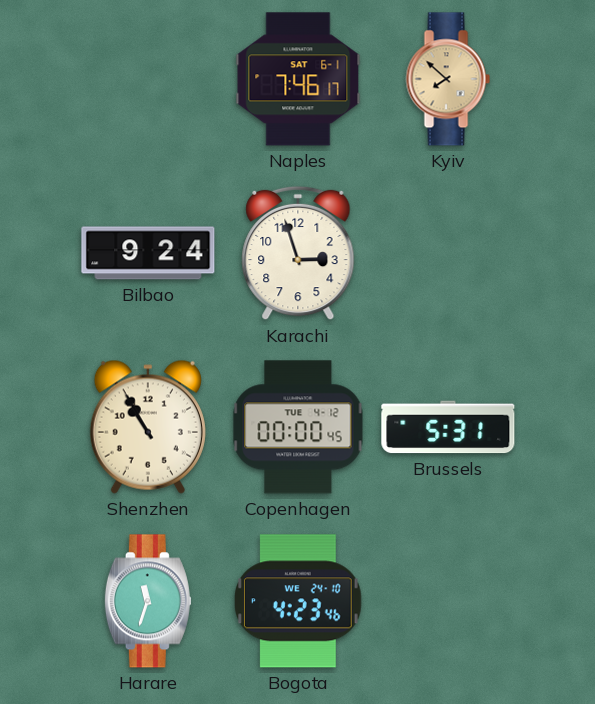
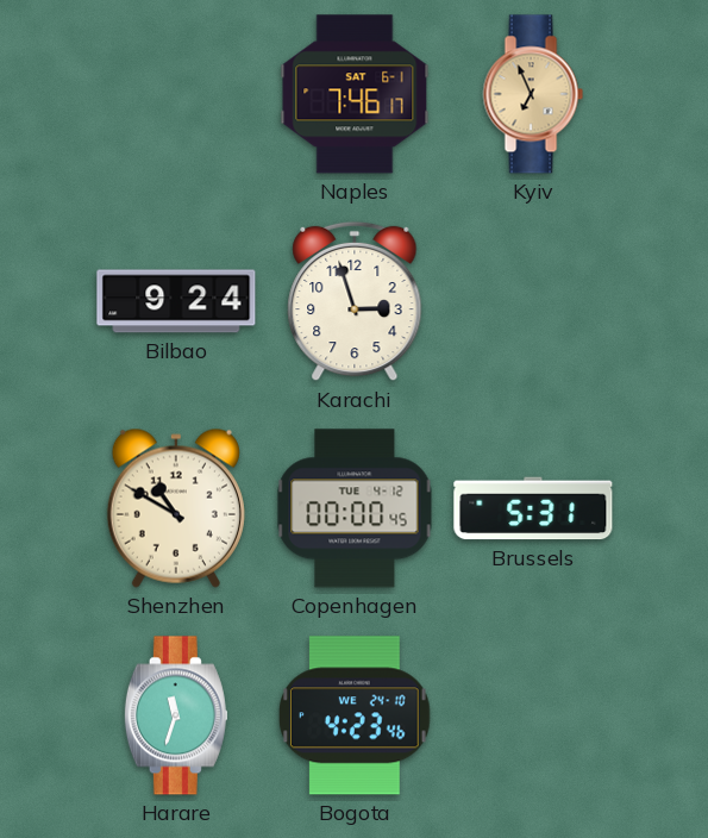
Kyiv: 7:52 -> 6:56
Shenzhen: 10:55 -> 10:50
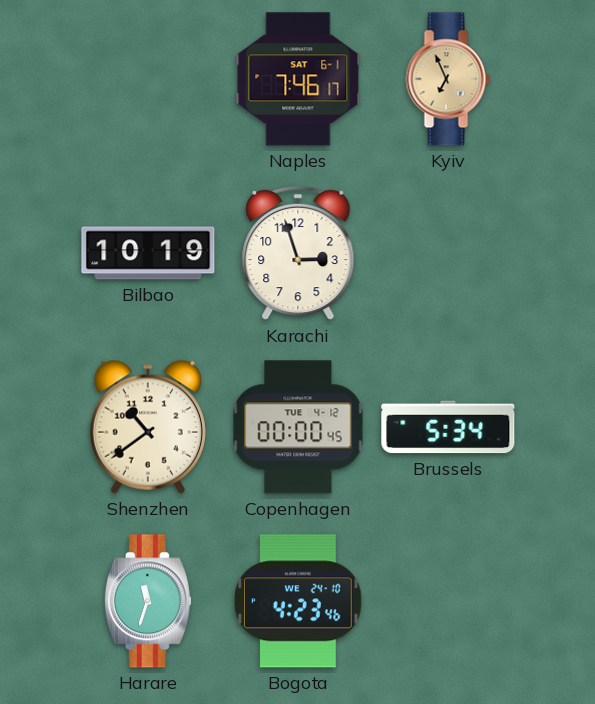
Bilbao: 9:24 -> 10:19
Shenzhen: 10:50 -> 10:39
Brussels: 5:31 -> 5:34
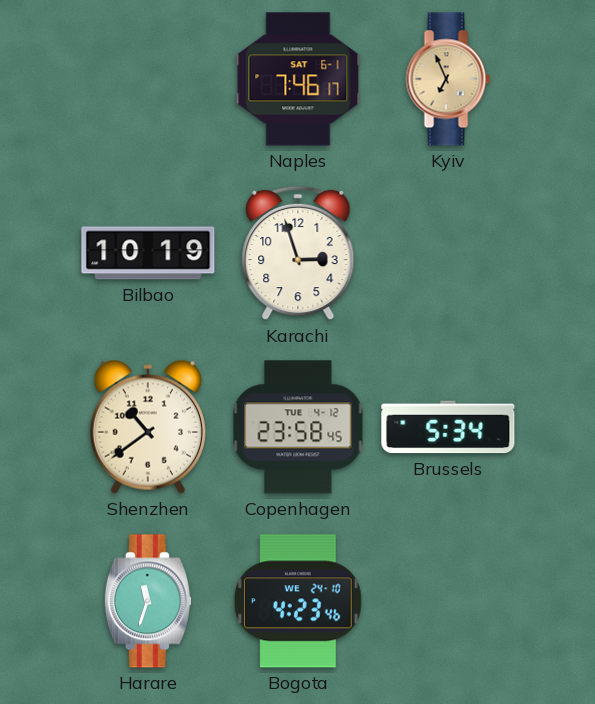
Copenhagen: 00:00 -> 23:58
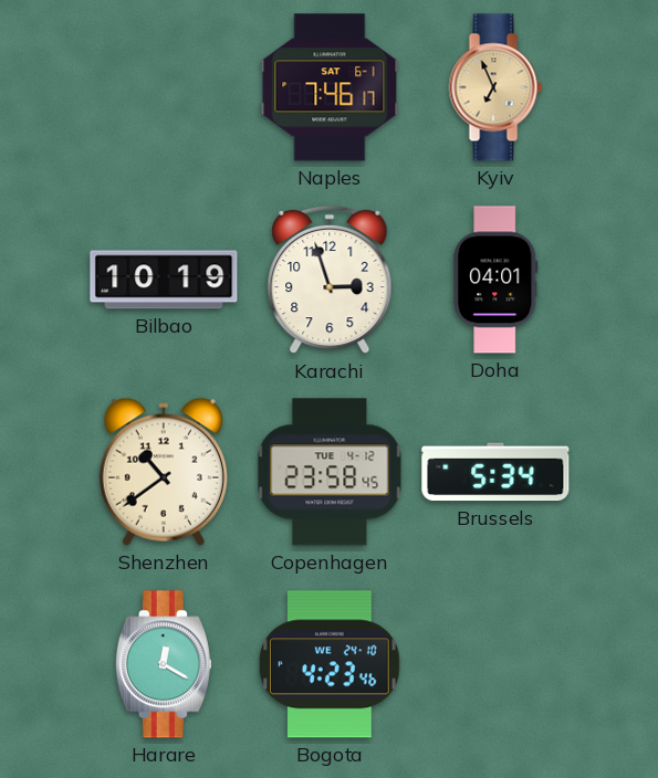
Doha: none -> 04:01
Harare: 11:33 -> 12:20
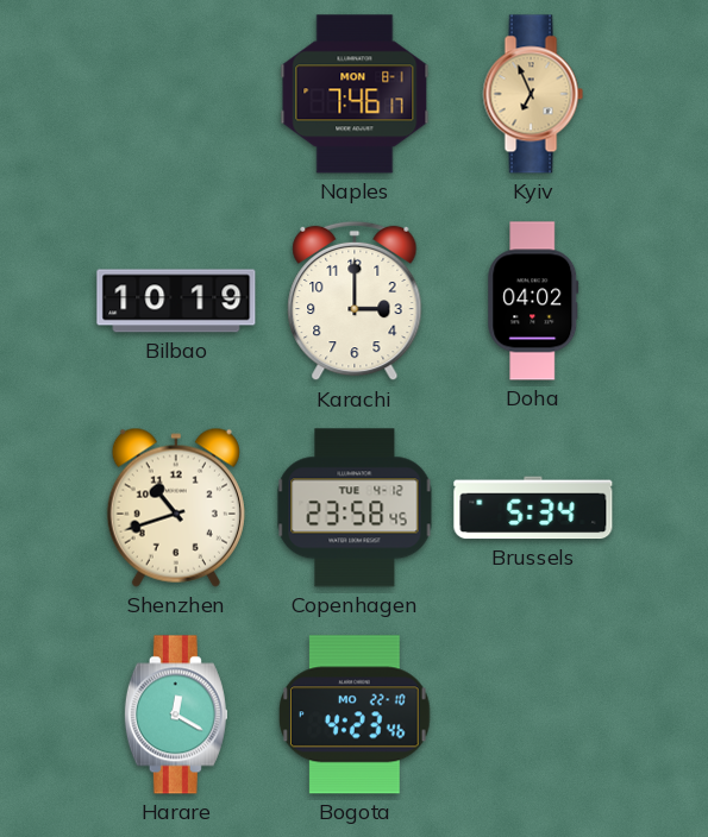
Naples date: SAT 6-1 -> MON 8-1
Karachi: 2:57 -> 3:00
Doha: 04:01 -> 04:02
Shenzhen: 10:39 -> 10:42
Bogota date: WE 24-10 -> MO 22-10
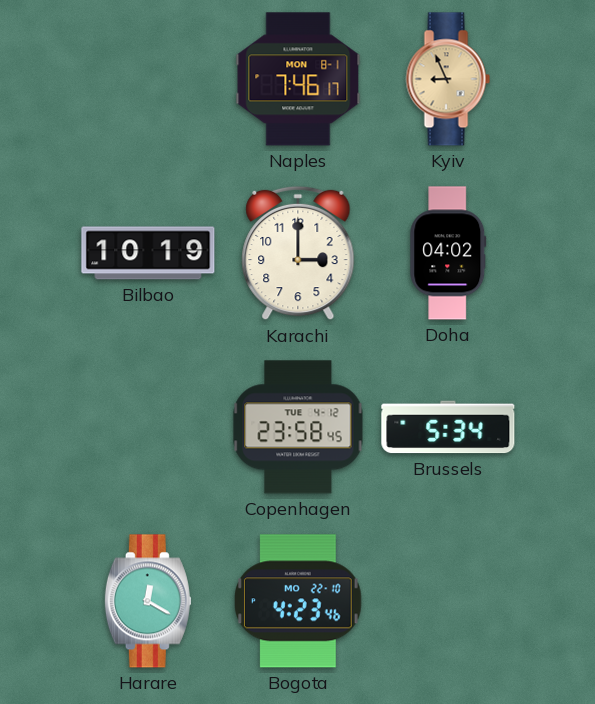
Kyiv: 6:56 -> 8:56
Shenzhen: 10:42 -> none
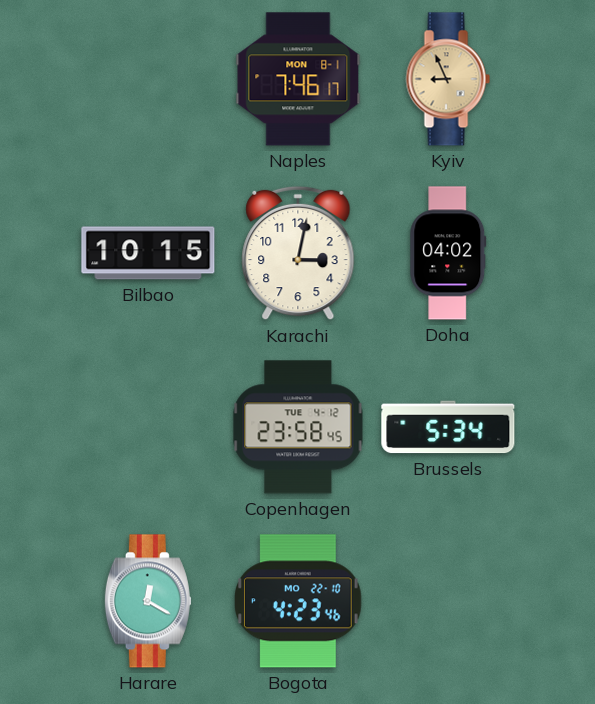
Bilbao: 10:19 -> 10:15
Karachi: 3:00 -> 3:02
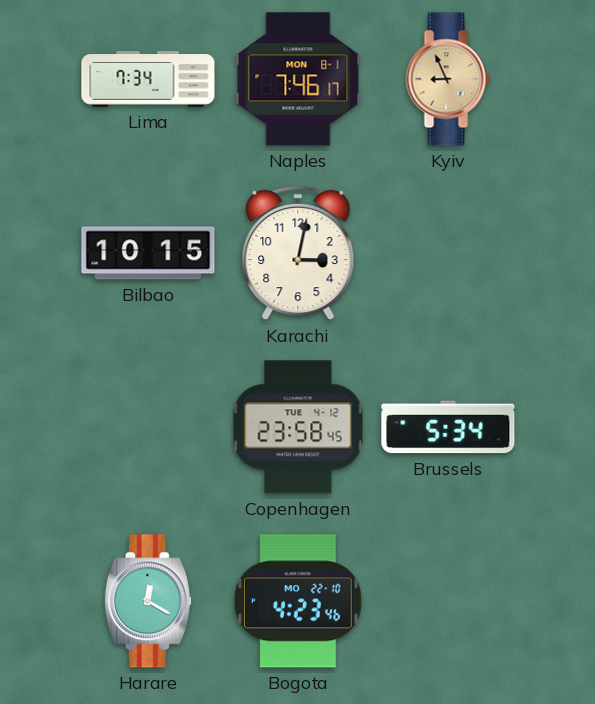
Lima: none -> 7:34
Doha: 04:02 -> none
